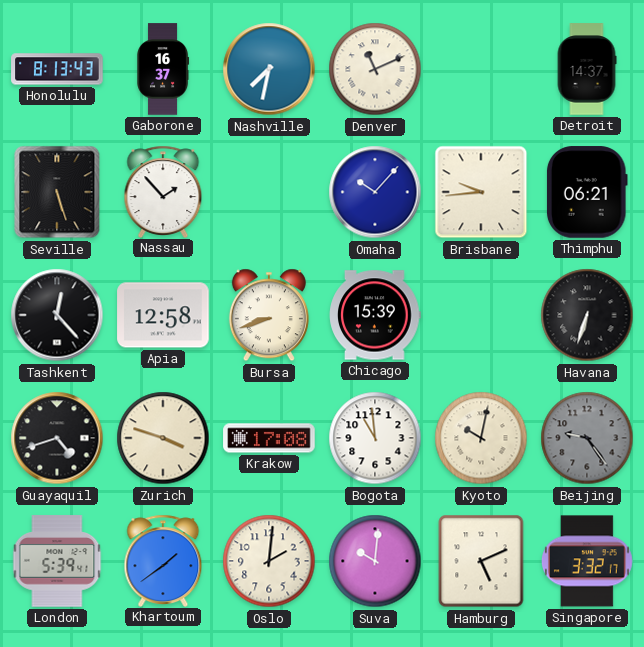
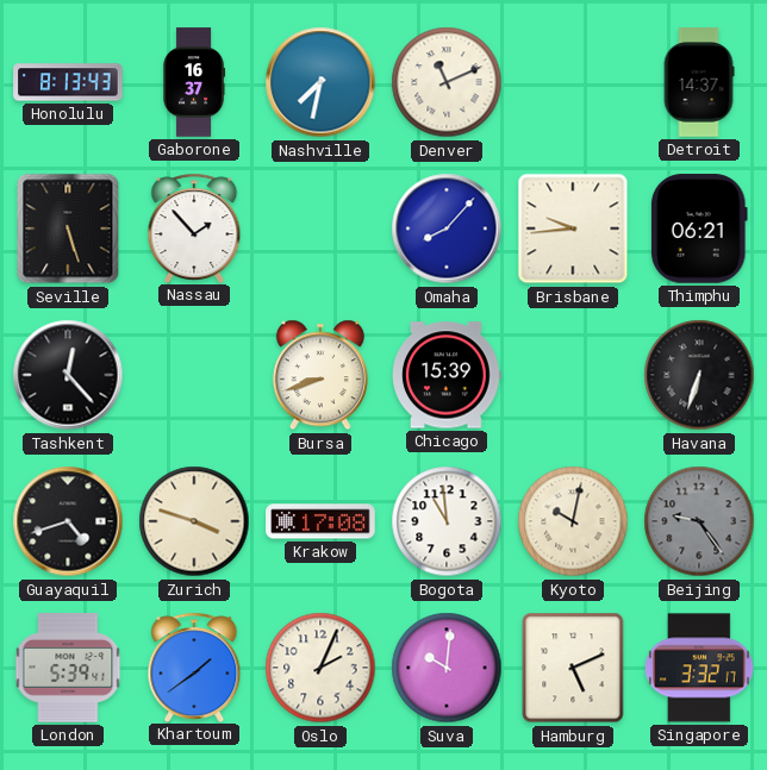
Omaha: 10:07 -> 8:07
Apia: 12:58 -> none
Oslo: 2:01 -> 2:04
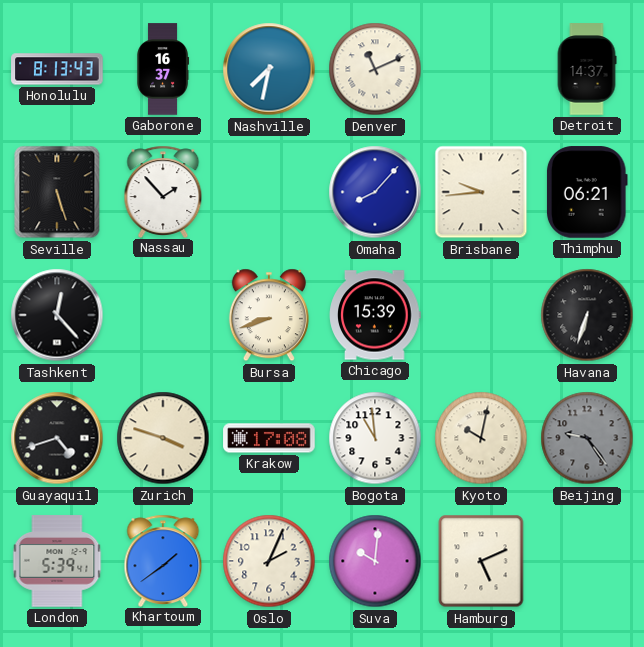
Singapore: 3:32 -> none
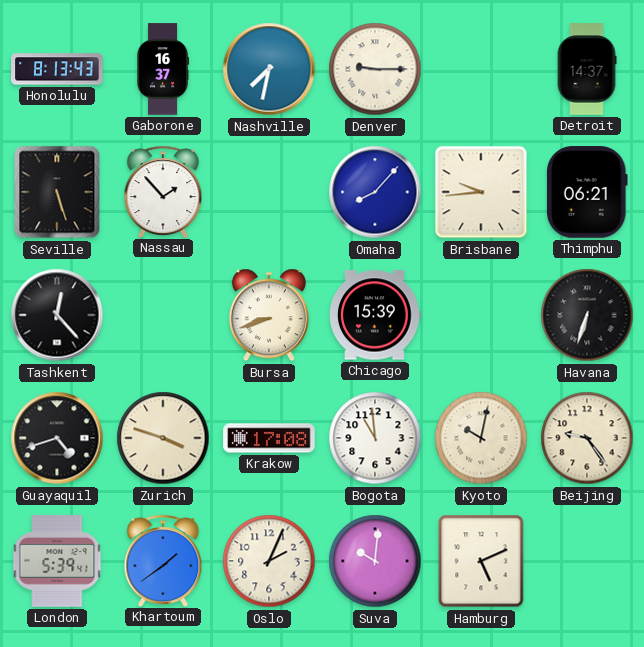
Denver: 11:11 -> 9:15
Beijing dial: grey -> cream
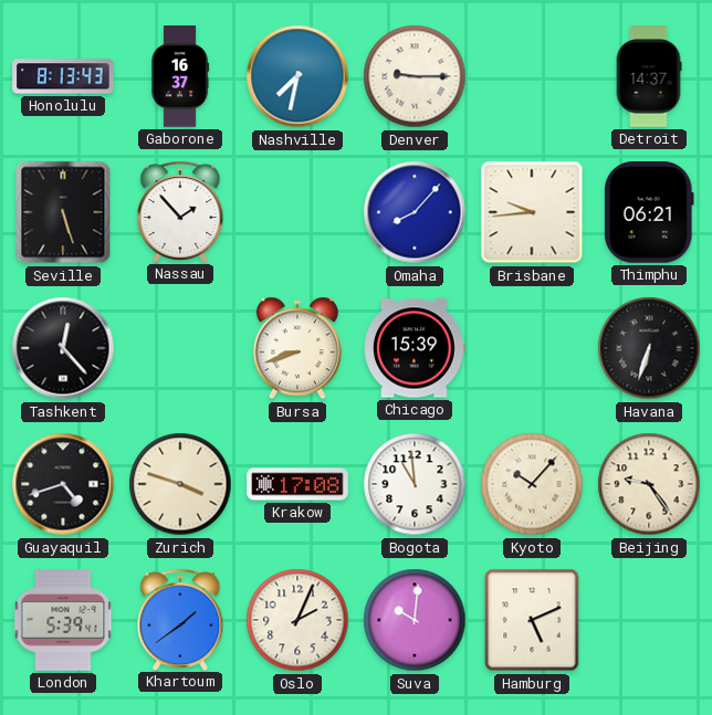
Kyoto: 10:02 -> 10:07
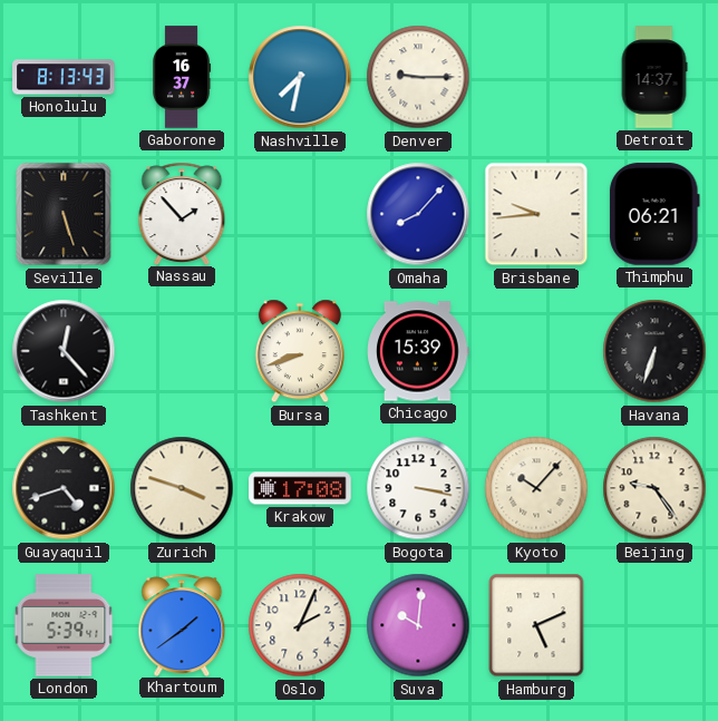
Bogota: 10:59 -> 3:17
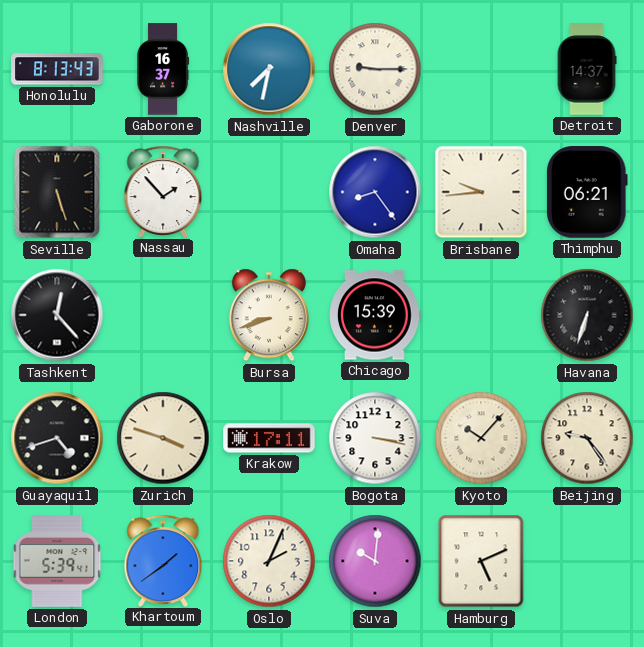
Omaha: 8:07 -> 8:24
Krakow: 17:08 -> 17:11
